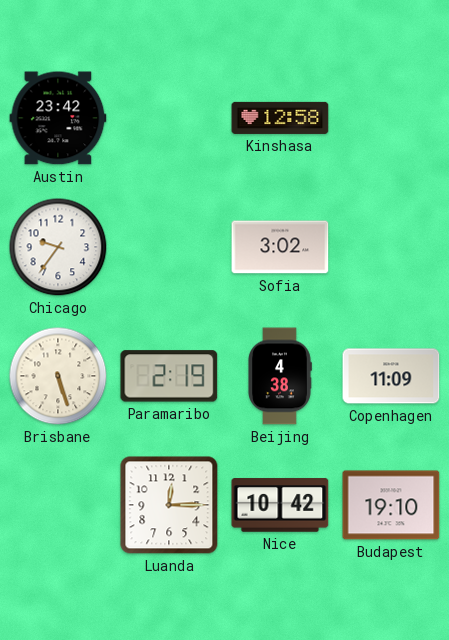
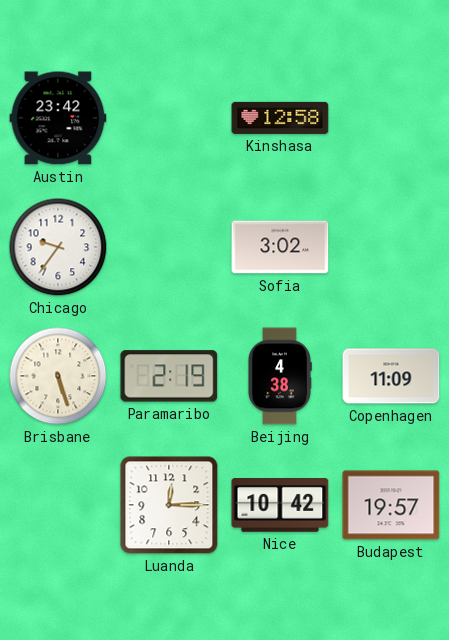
Budapest: 19:10 -> 19:57
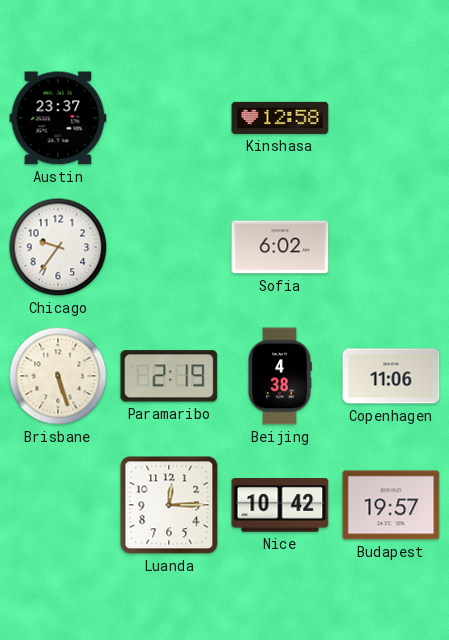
Austin: 23:42 -> 23:37
Sofia: 3:02 -> 6:02
Copenhagen: 11:09 -> 11:06
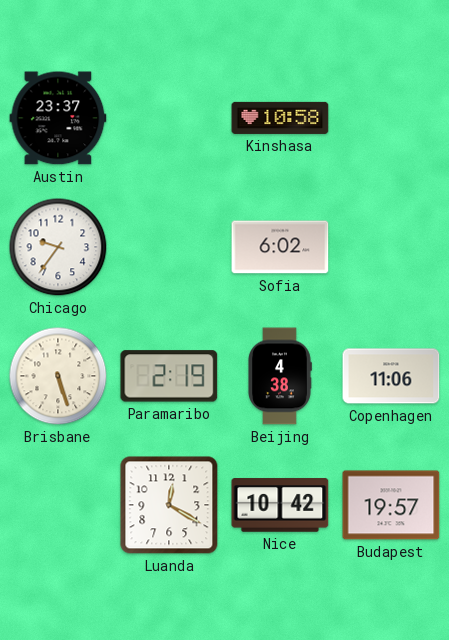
Kinshasa: 12:58 -> 10:58
Luanda: 12:15 -> 12:20
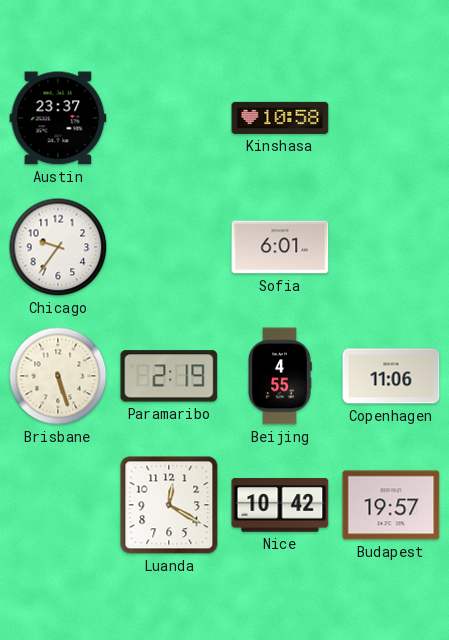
Sofia: 6:02 -> 6:01
Beijing: 4:38 -> 4:55
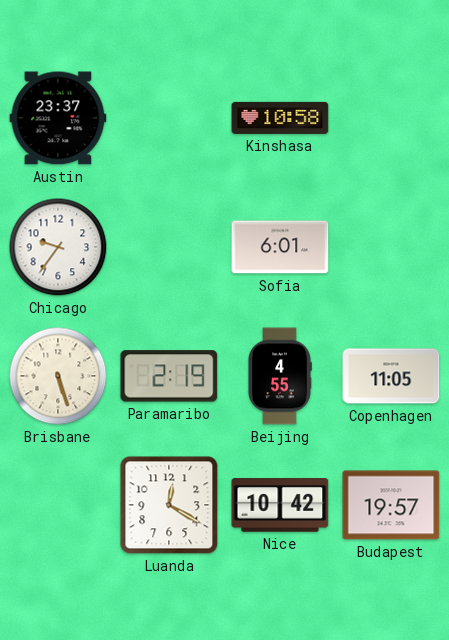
Copenhagen: 11:06 -> 11:05
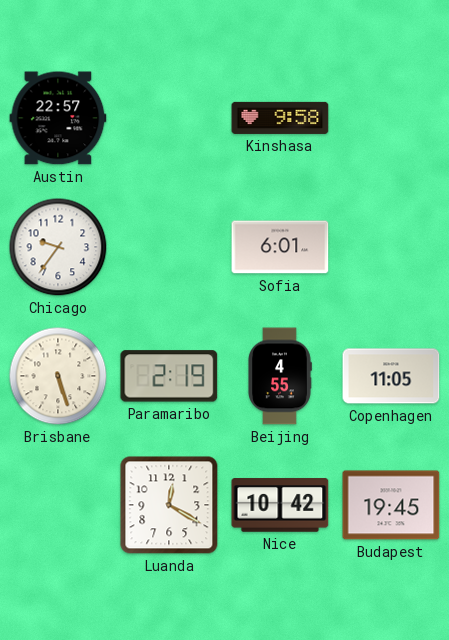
Austin: 23:37 -> 22:57
Kinshasa: 10:58 -> 9:58
Budapest: 19:57 -> 19:45
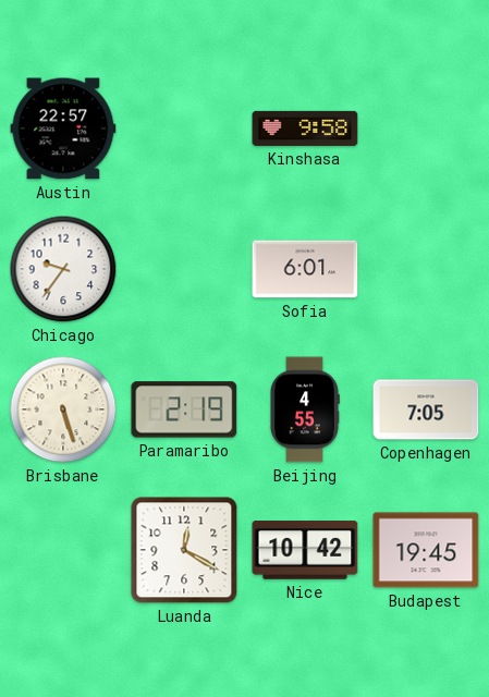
Copenhagen: 11:05 -> 7:05
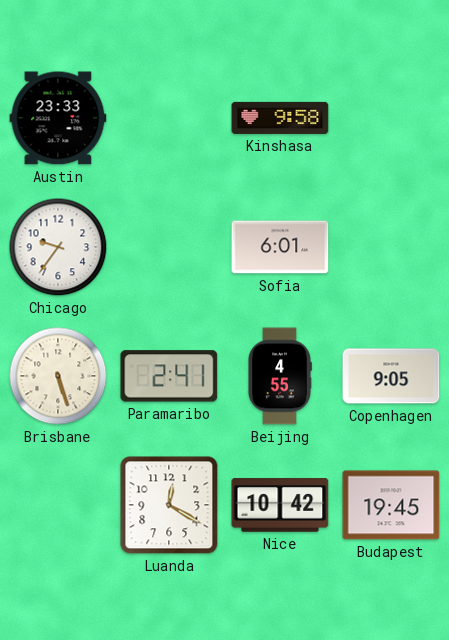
Austin: 22:57 -> 23:33
Paramaribo: 2:19 -> 2:41
Copenhagen: 7:05 -> 9:05
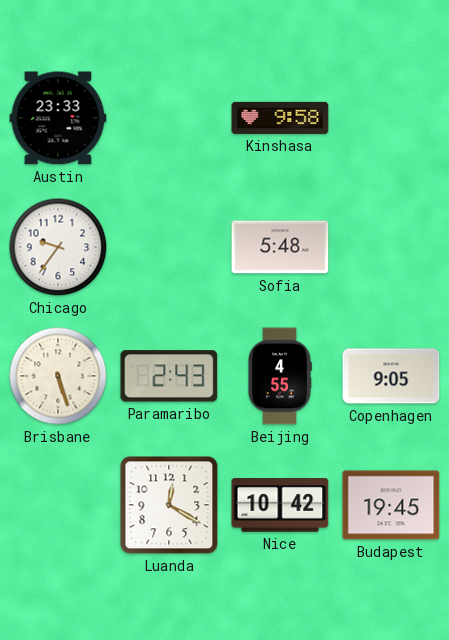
Sofia: 6:01 -> 5:48
Paramaribo: 2:41 -> 2:43
